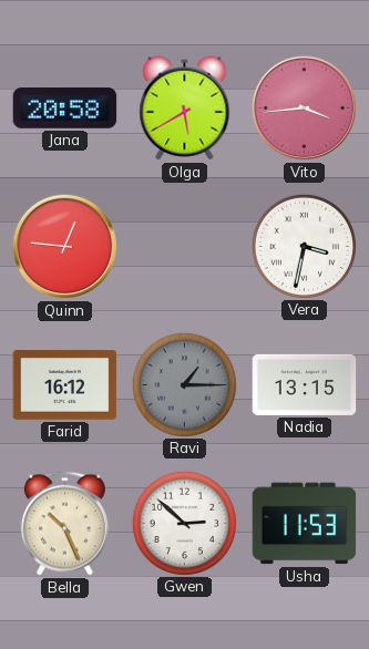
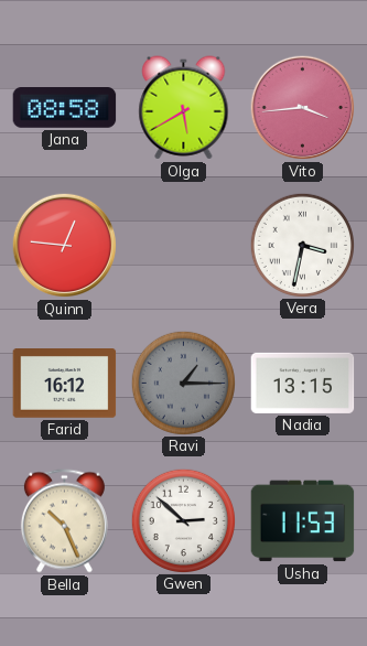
Jana: 20:58 -> 08:58
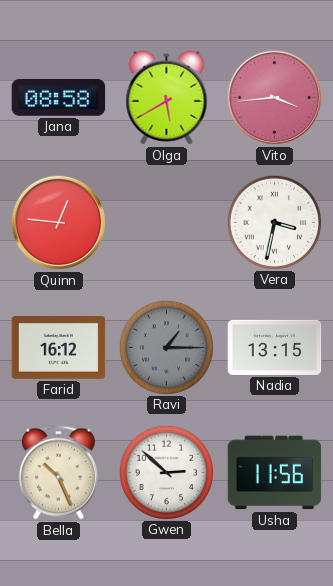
Usha: 11:53 -> 11:56
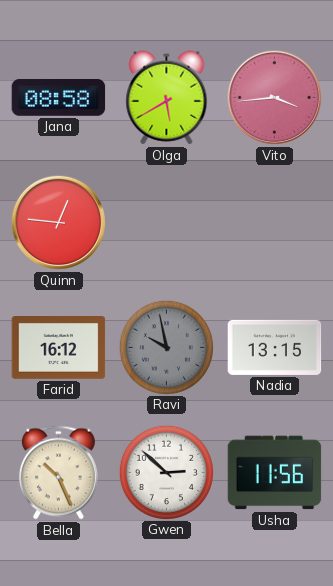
Vera: 3:32 -> none
Ravi: 1:15 -> 9:58
